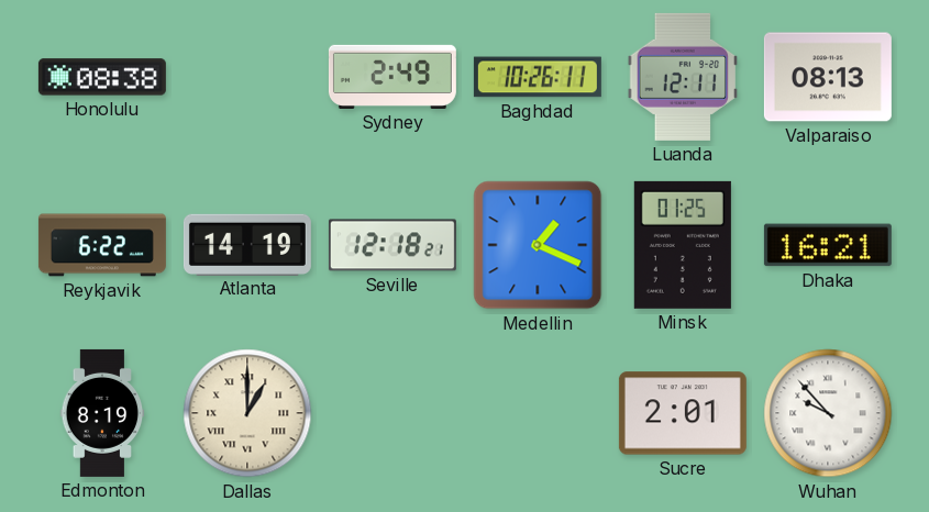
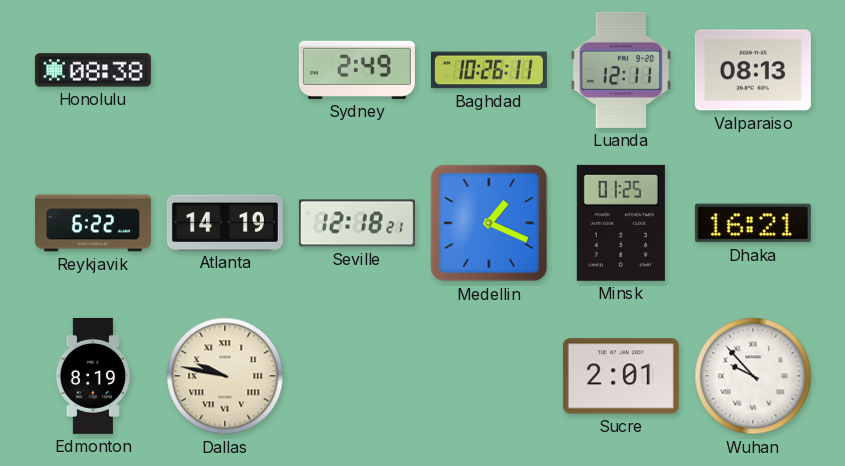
Dallas: 1:00 -> 9:47
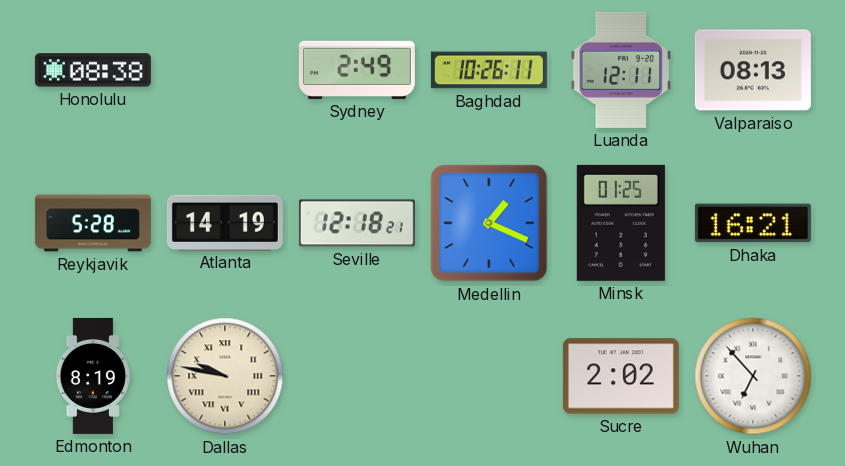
Reykjavik: 6:22 -> 5:28
Sucre: 2:01 -> 2:02
Wuhan: 9:53 -> 6:53
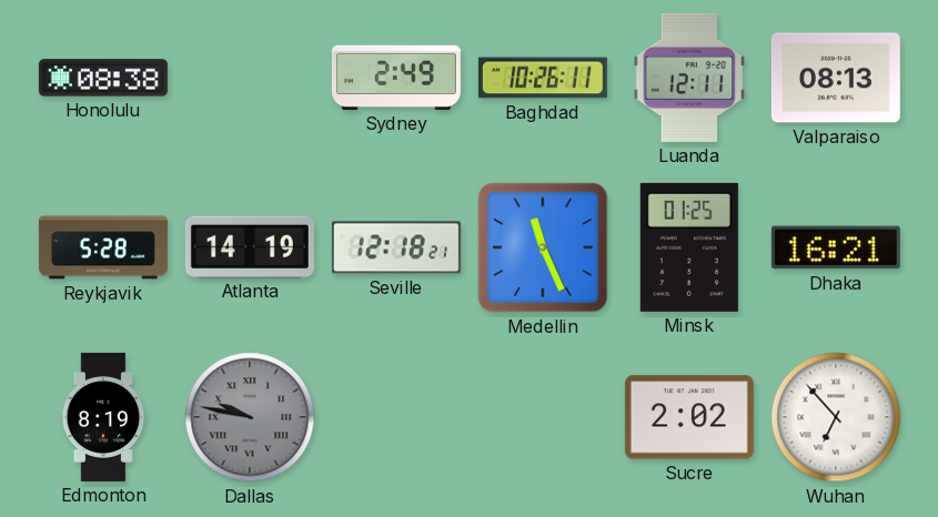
Medellin: 1:19 -> 11:26
Dallas dial: cream -> grey
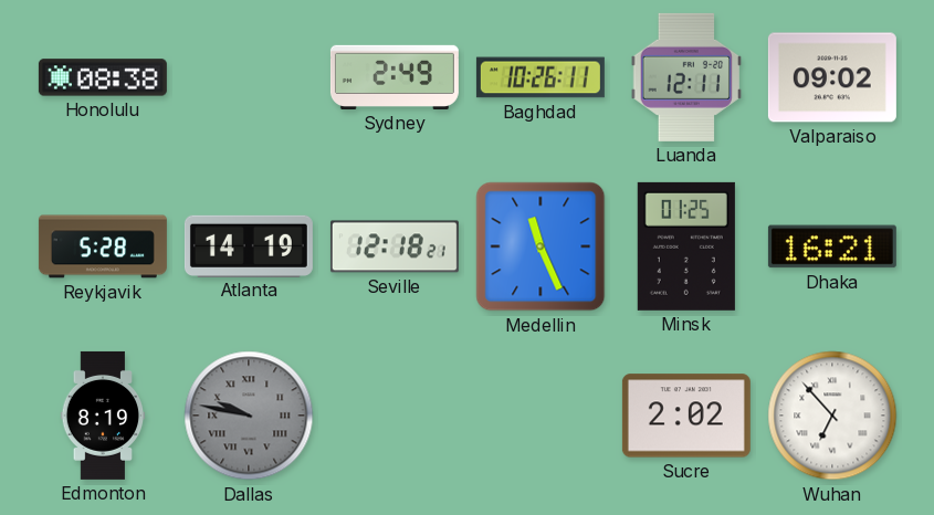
Valparaiso: 08:13 -> 09:02
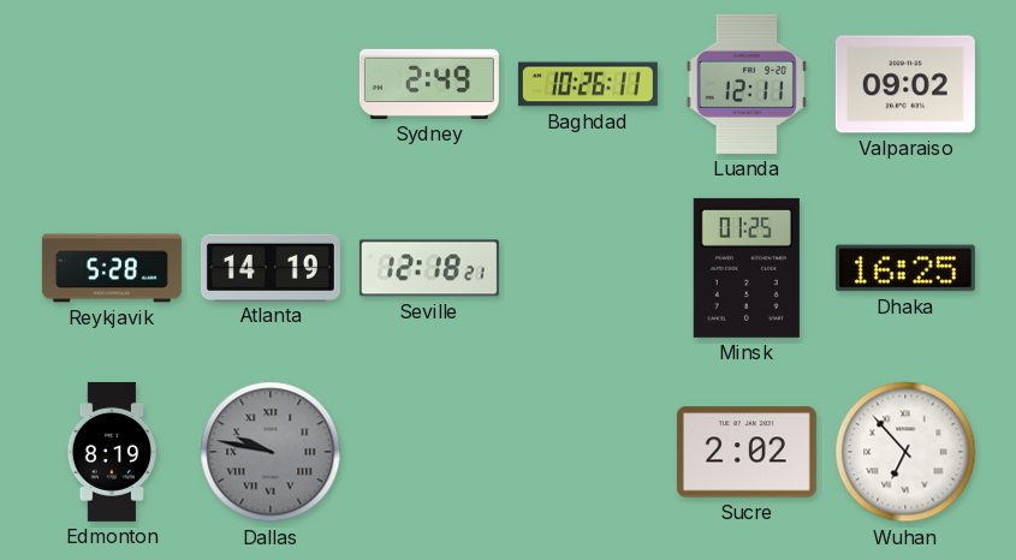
Honolulu: 08:38 -> none
Medellin: 11:26 -> none
Dhaka: 16:21 -> 16:25
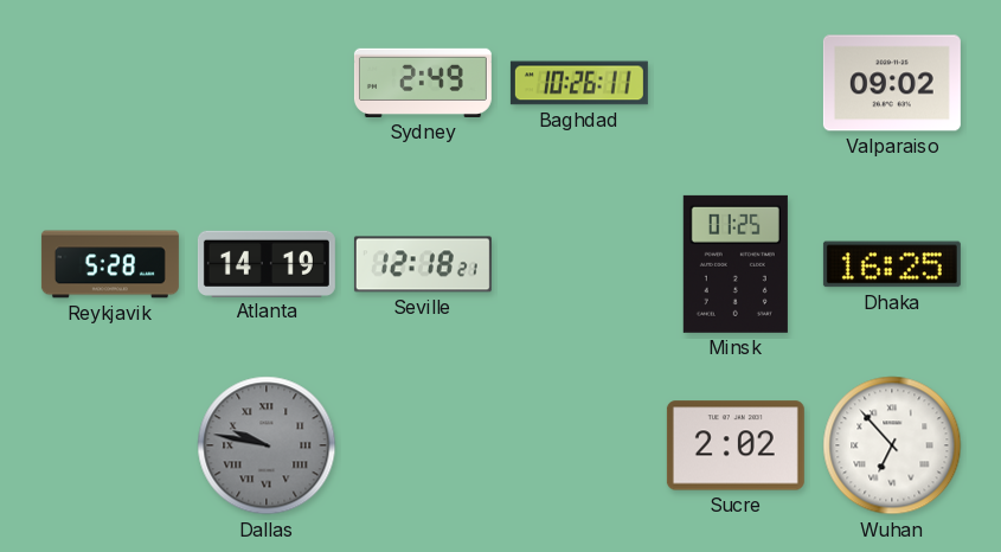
Luanda: 12:11 -> none
Edmonton: 8:19 -> none
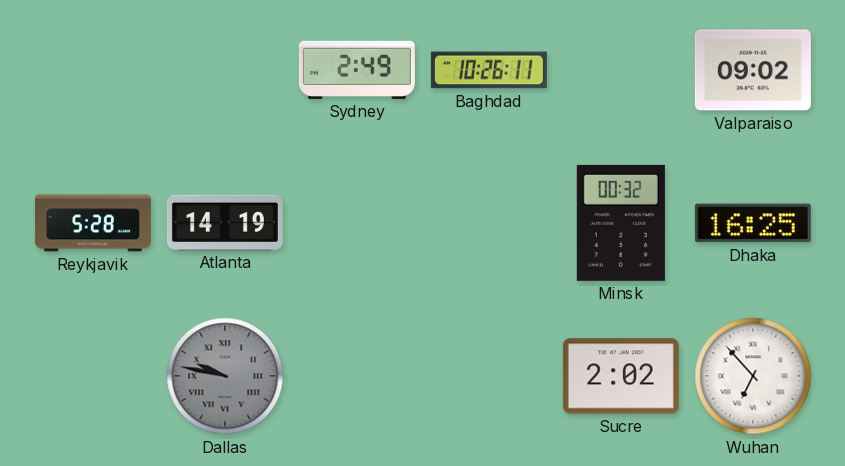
Seville: 12:18 -> none
Minsk: 01:25 -> 00:32
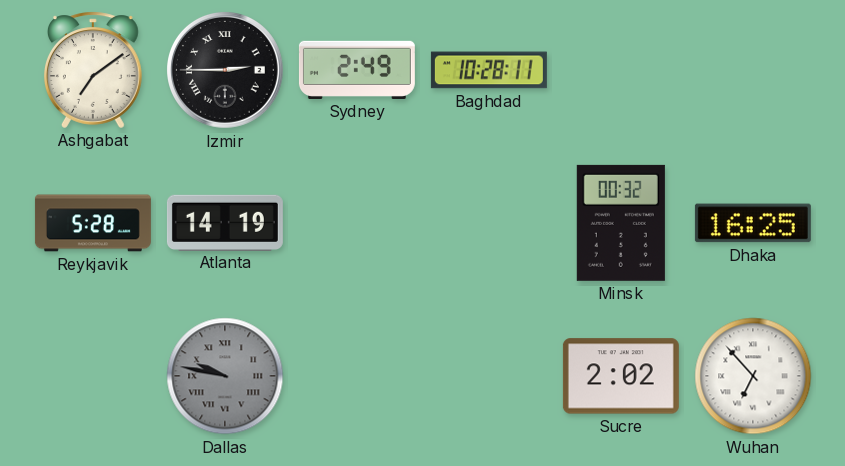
Ashgabat: none -> 7:09
Izmir: none -> 2:45
Baghdad: 10:26 -> 10:28
Valparaiso: 09:02 -> none
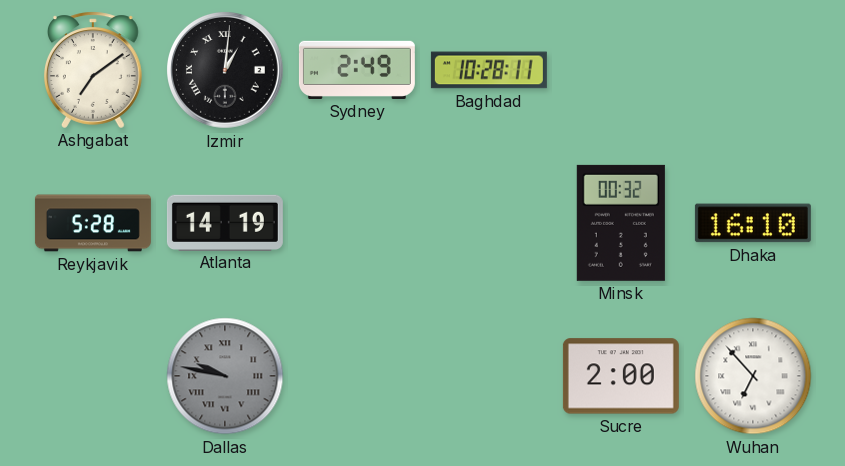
Izmir: 2:45 -> 1:01
Dhaka: 16:25 -> 16:10
Sucre: 2:02 -> 2:00
